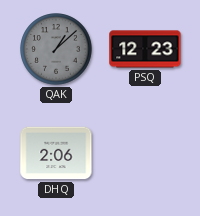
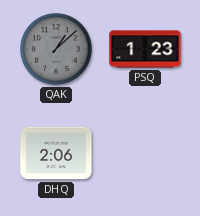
PSQ: 12:23 -> 1:23
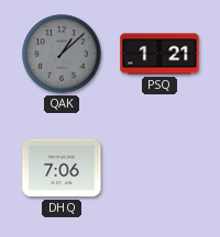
PSQ: 1:23 -> 1:21
DHQ: 2:06 -> 7:06
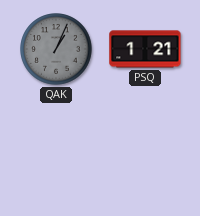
QAK: 1:08 -> 1:04
DHQ: 7:06 -> none
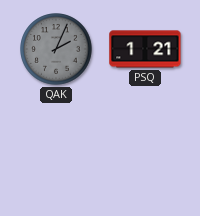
QAK: 1:04 -> 2:04
